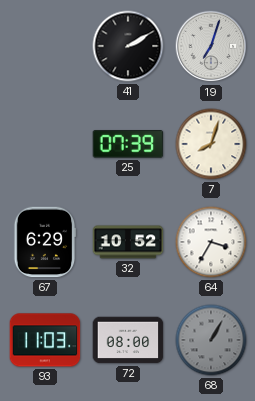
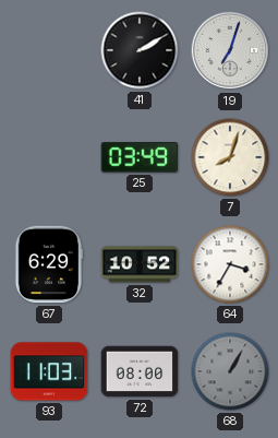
25: 07:39 -> 03:49
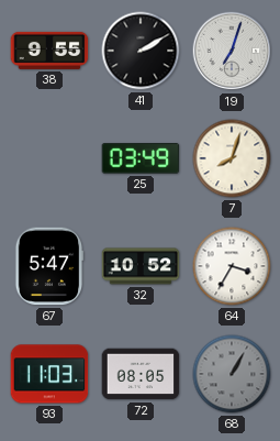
38: none -> 9:55
67: 6:29 -> 5:47
72: 08:00 -> 08:05
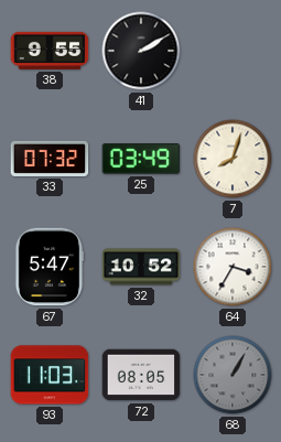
19: 7:03 -> none
33: none -> 07:32
